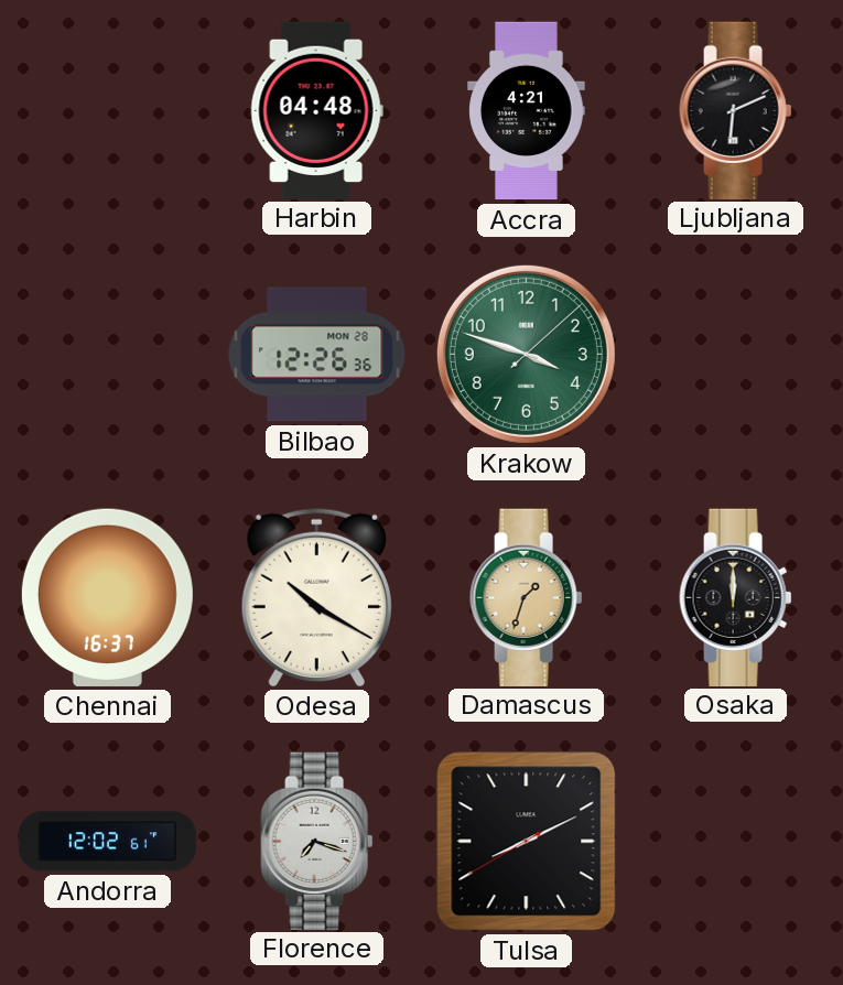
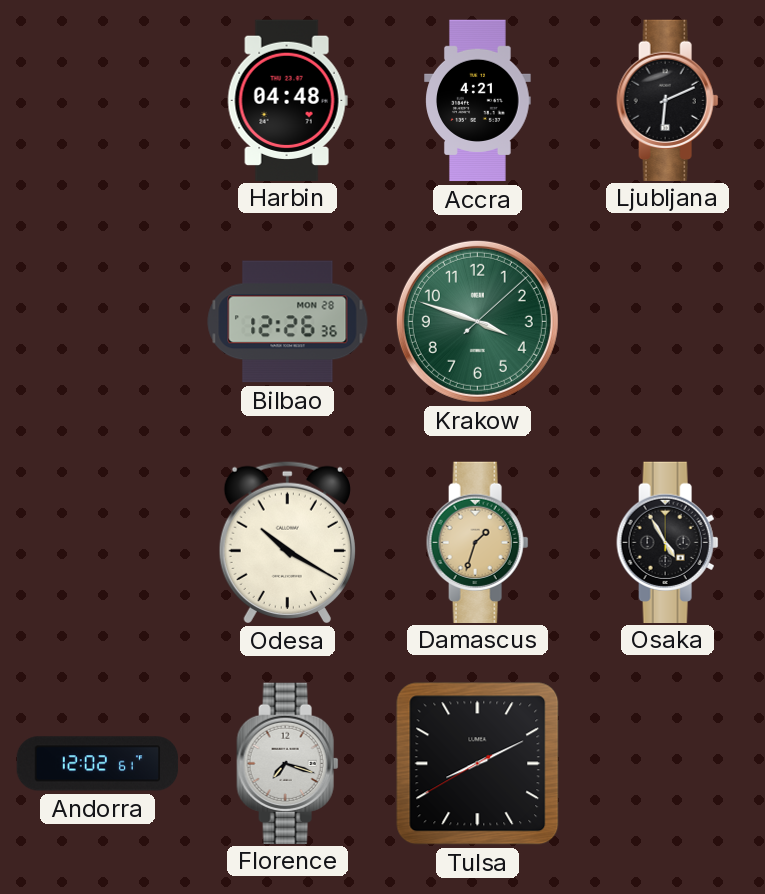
Chennai: 16:37 -> none
Osaka: 12:00 -> 4:55
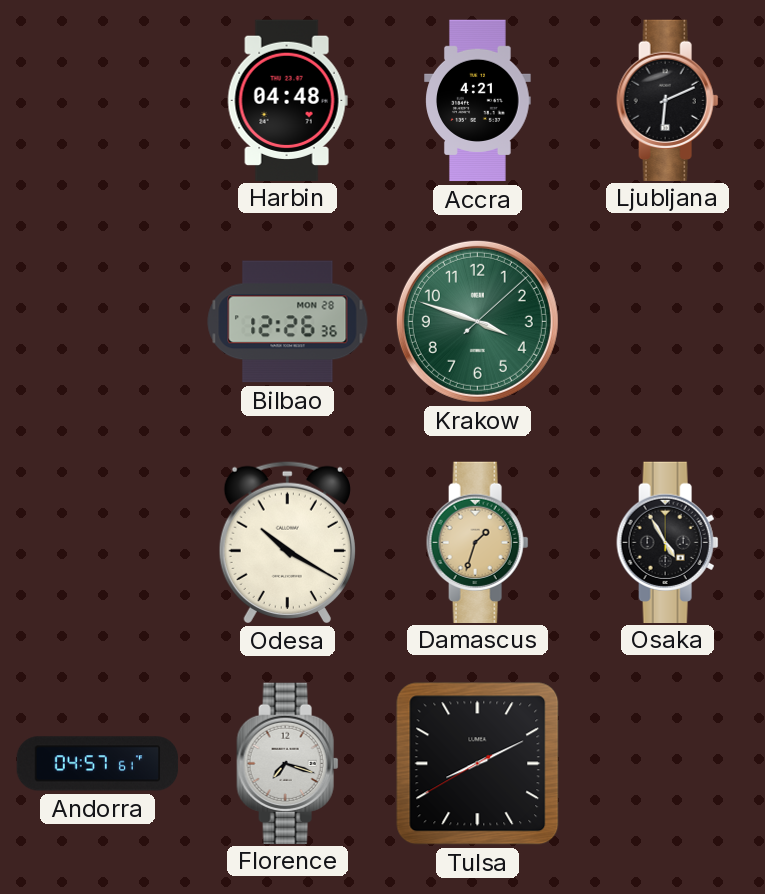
Andorra: 12:02 -> 04:57
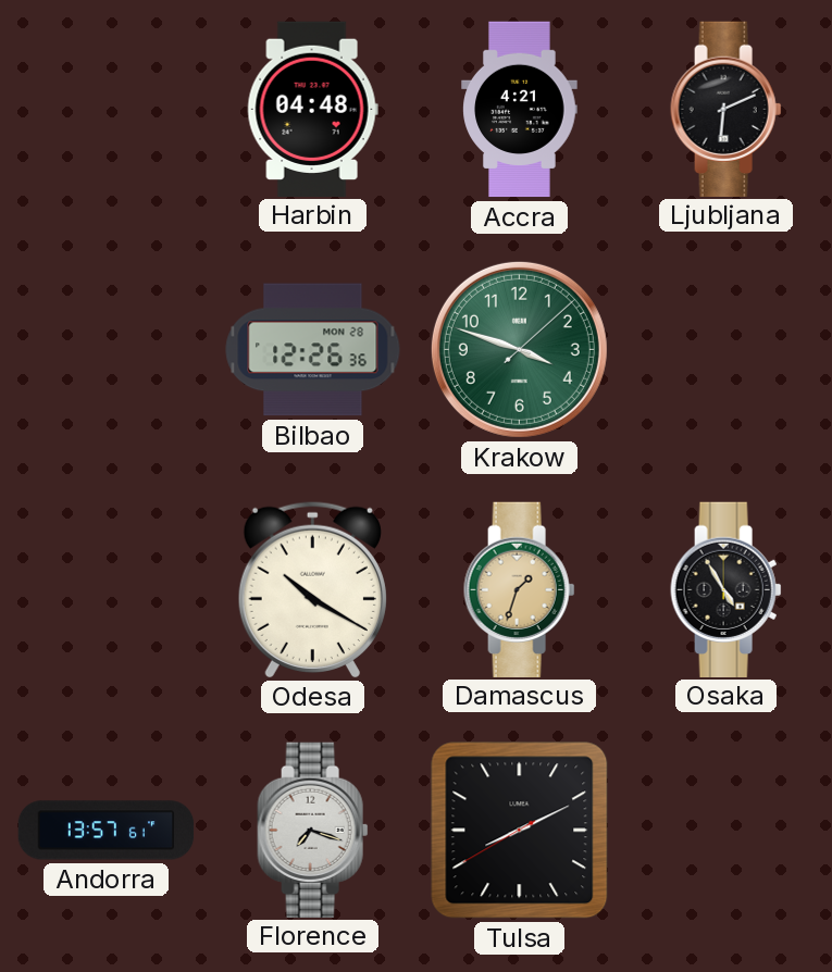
Andorra: 04:57 -> 13:57
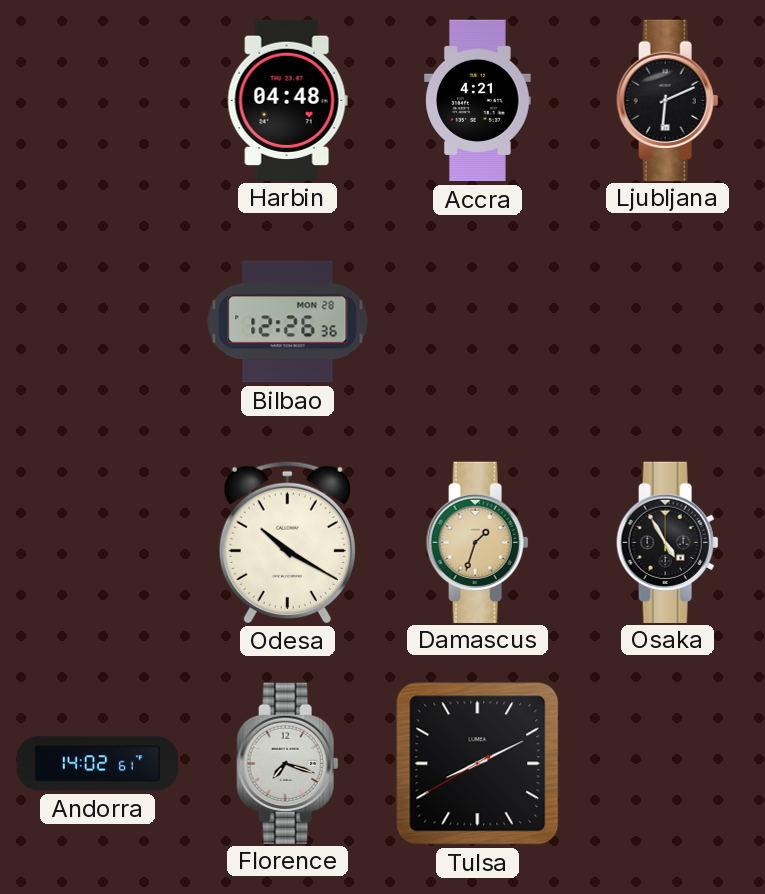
Krakow: 3:48 -> none
Andorra: 13:57 -> 14:02
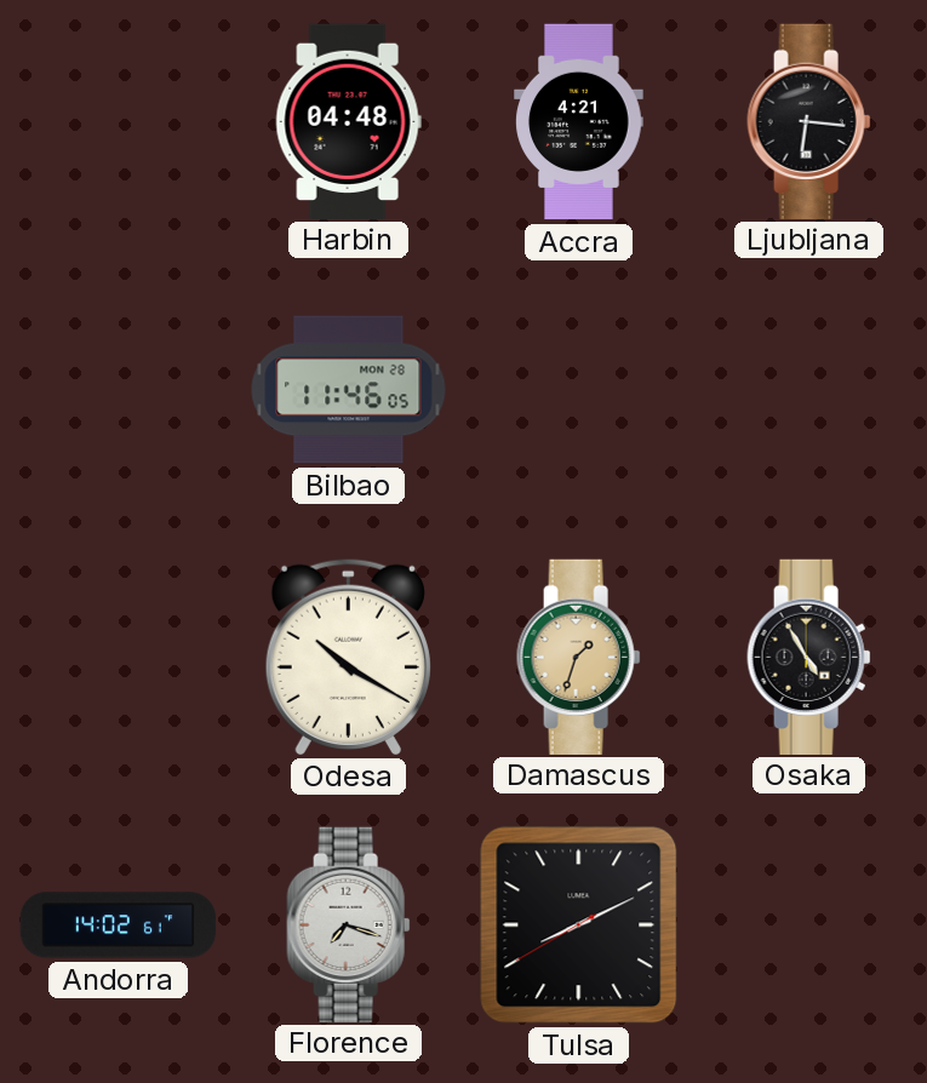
Ljubljana: 6:11 -> 6:16
Bilbao: 12:26 -> 11:46
